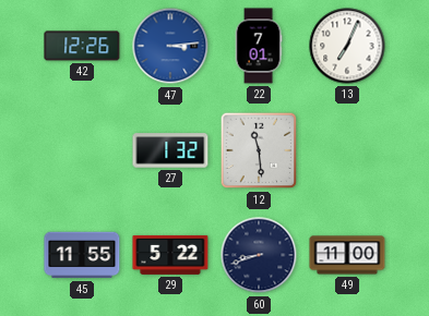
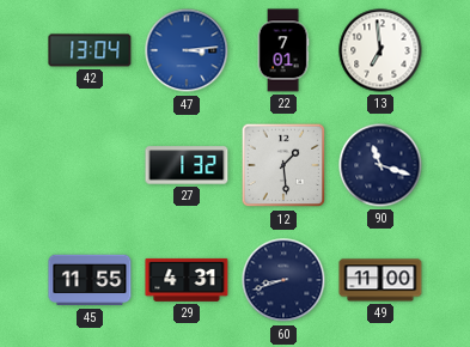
42: 12:26 -> 13:04
13: 7:04 -> 6:59
12: 11:29 -> 1:29
90: none -> 11:18
29: 5:22 -> 4:31
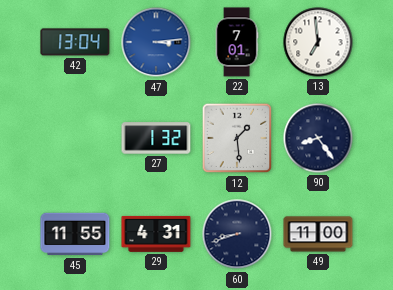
90: 11:18 -> 8:24
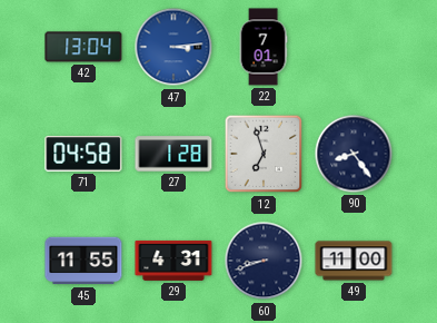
13: 6:59 -> none
71: none -> 04:58
27: 1:32 -> 1:28
12: 1:29 -> 6:57
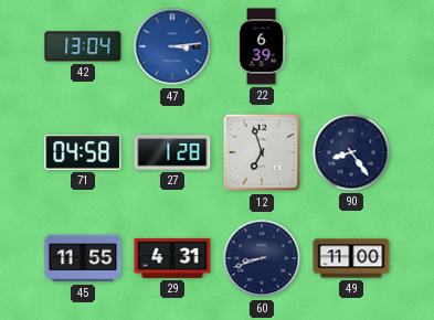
22: 7:01 -> 6:39
